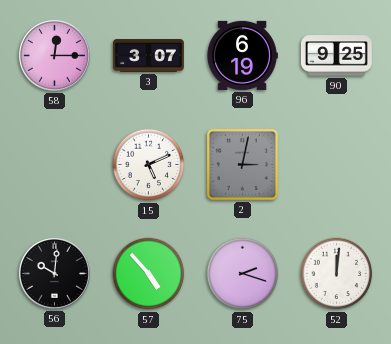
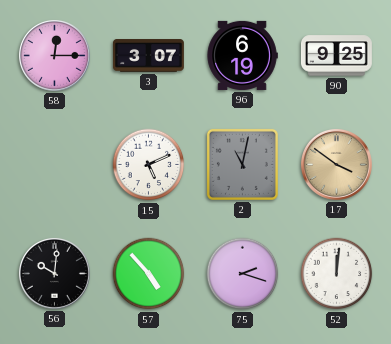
2: 3:02 -> 11:02
17: none -> 3:51
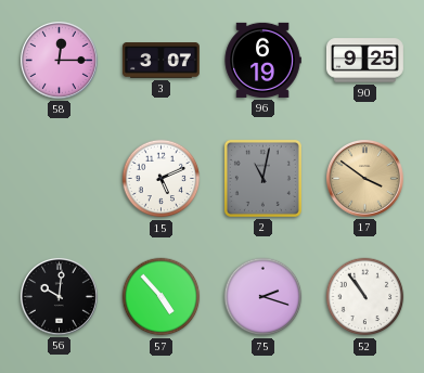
52: 12:01 -> 10:54
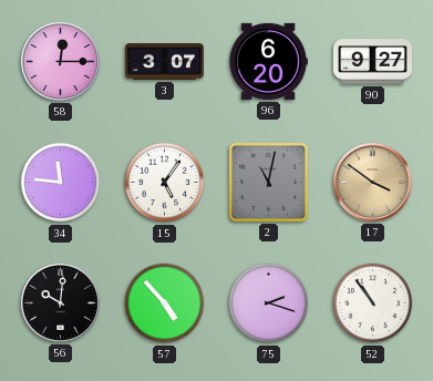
96: 6:19 -> 6:20
90: 9:25 -> 9:27
34: none -> 11:46
15: 5:11 -> 5:06
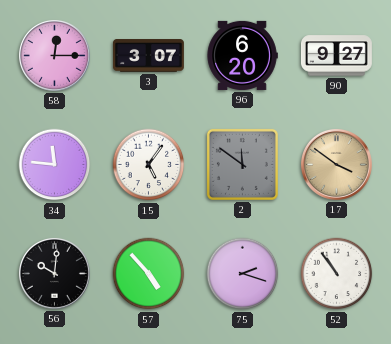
2: 11:02 -> 11:51
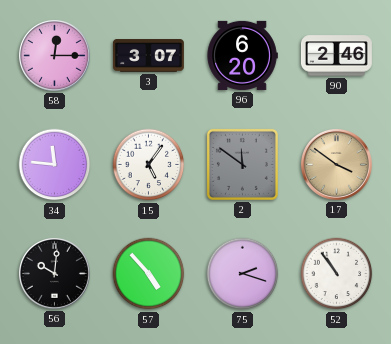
90: 9:27 -> 2:46
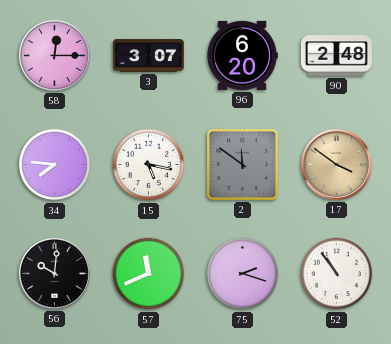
90: 2:46 -> 2:48
34: 11:46 -> 7:46
15: 5:06 -> 5:17
57: 4:53 -> 11:41
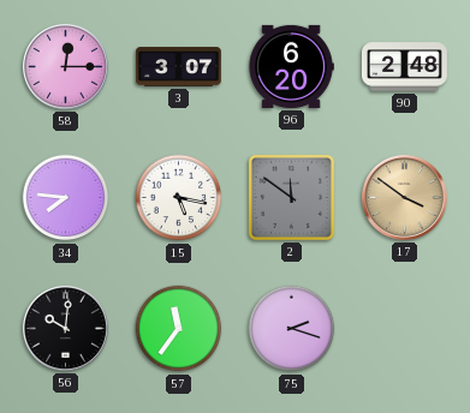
57: 11:41 -> 11:36
52: 10:54 -> none
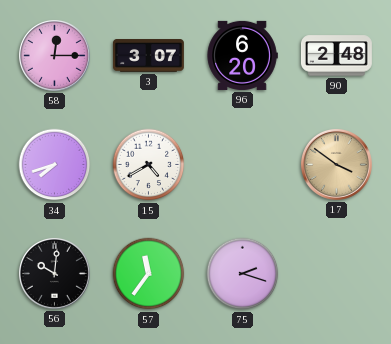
34: 7:46 -> 7:42
15: 5:17 -> 4:40
2: 11:51 -> none
